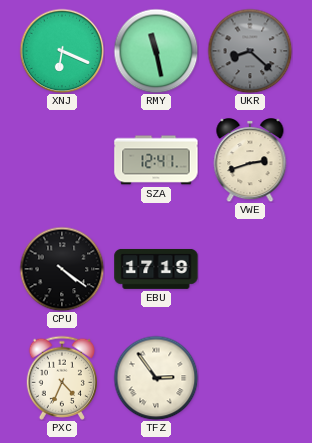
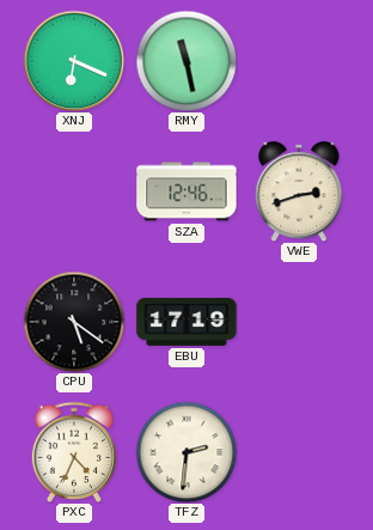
UKR: 8:22 -> none
SZA: 12:41 -> 12:46
CPU: 4:21 -> 5:21
TFZ: 2:54 -> 2:31
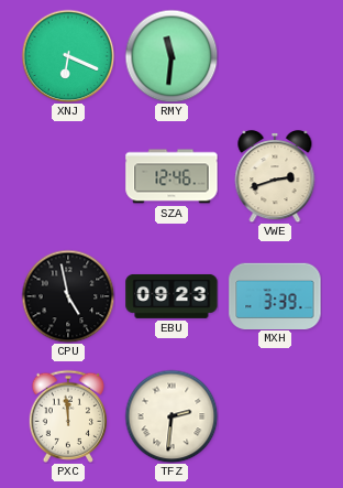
RMY: 11:28 -> 11:31
CPU: 5:21 -> 4:58
EBU: 17:19 -> 09:23
MXH: none -> 3:39
PXC: 4:34 -> 11:59
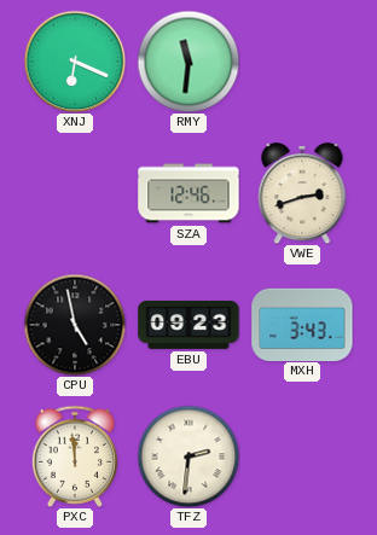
MXH: 3:39 -> 3:43
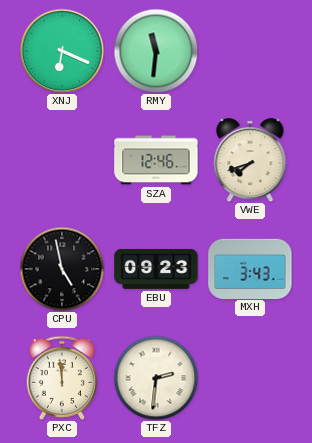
VWE: 2:42 -> 7:42
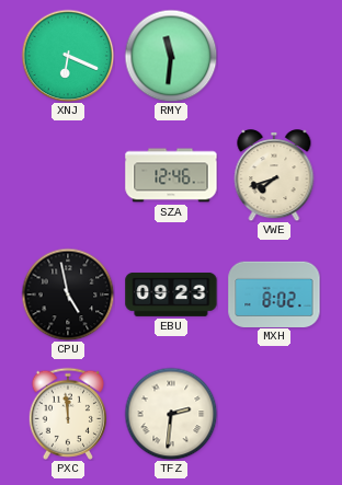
MXH: 3:43 -> 8:02
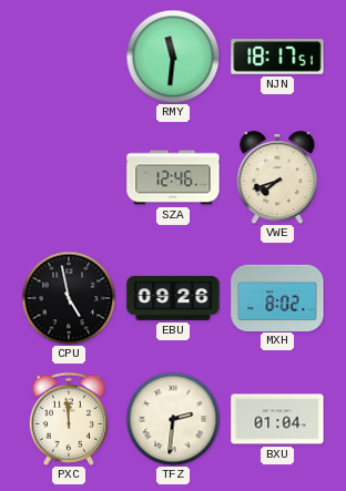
XNJ: 6:19 -> none
NJN: none -> 18:17
EBU: 09:23 -> 09:26
BXU: none -> 01:04
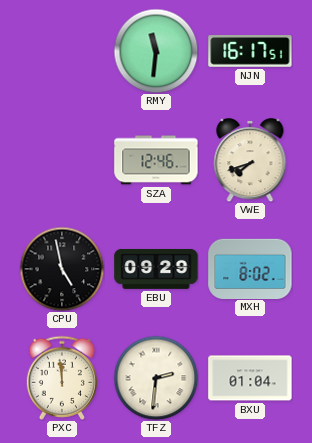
NJN: 18:17 -> 16:17
EBU: 09:26 -> 09:29
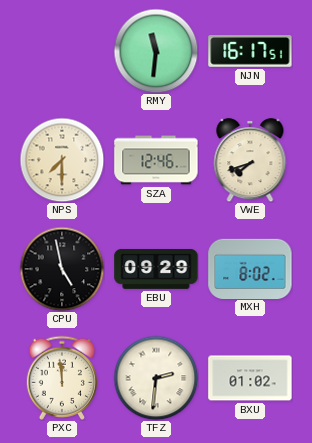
NPS: none -> 7:30
BXU: 01:04 -> 01:02
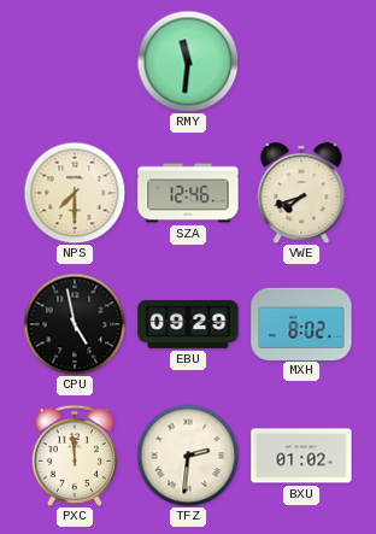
NJN: 16:17 -> none
